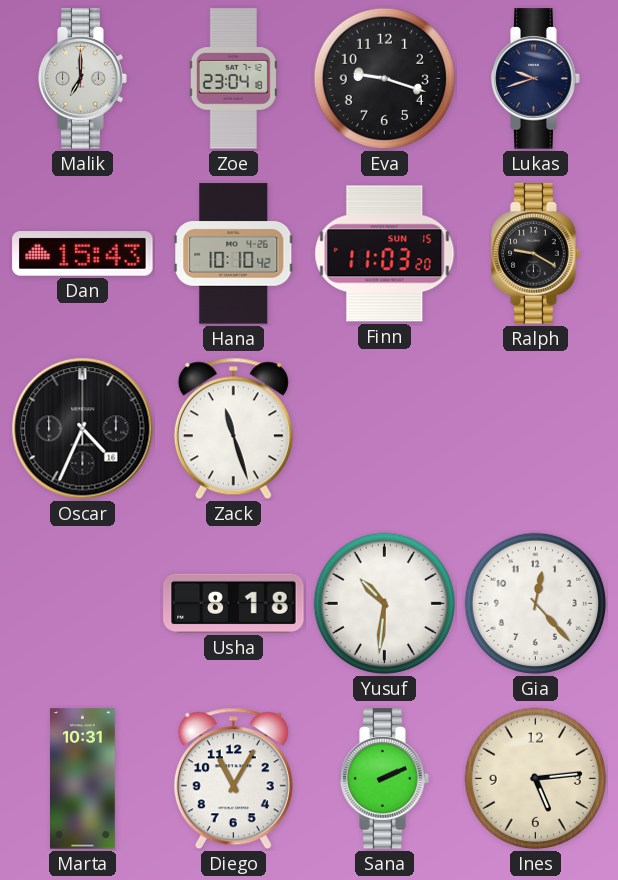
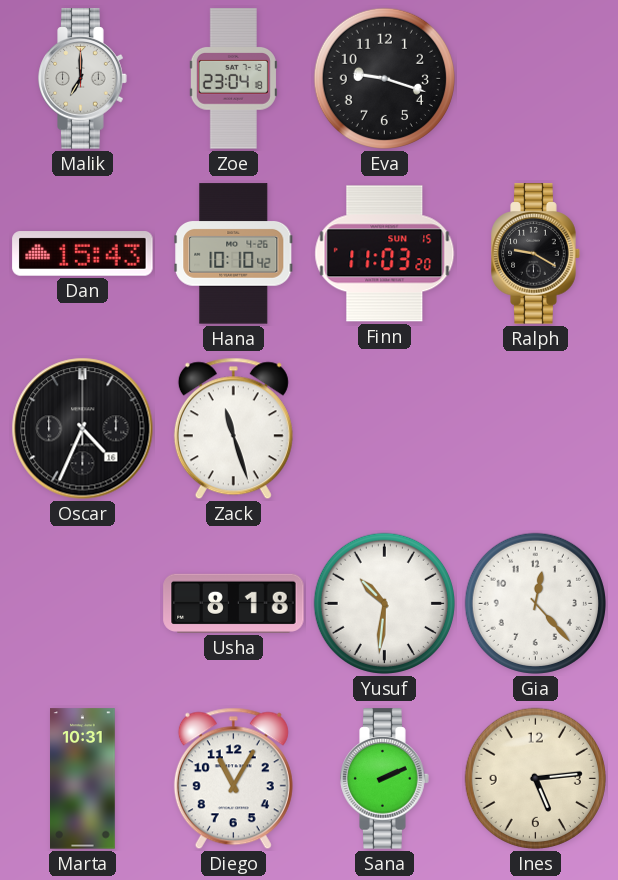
Lukas: 9:42 -> none
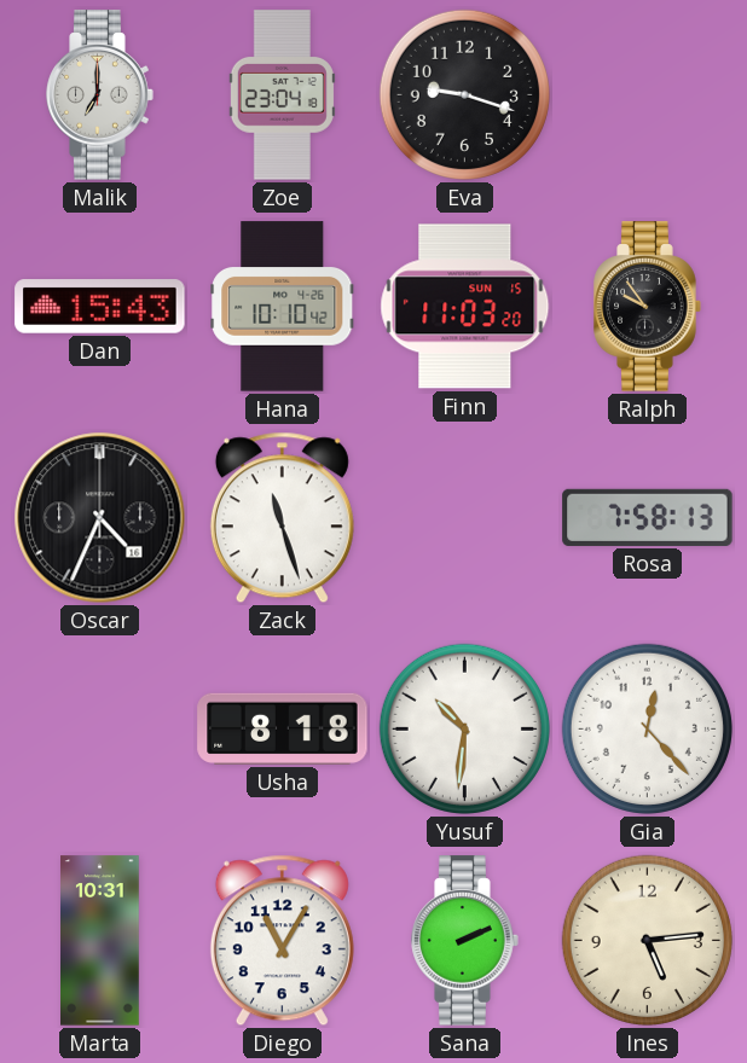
Ralph: 9:20 -> 9:54
Rosa: none -> 7:58
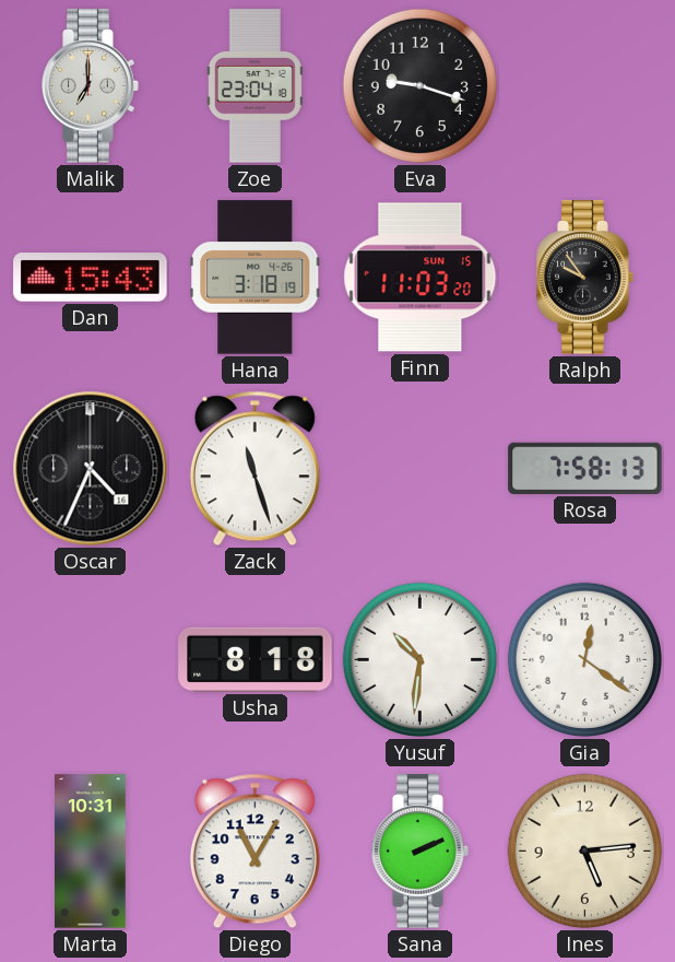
Hana: 10:10 -> 3:18
Gia: 12:23 -> 12:21
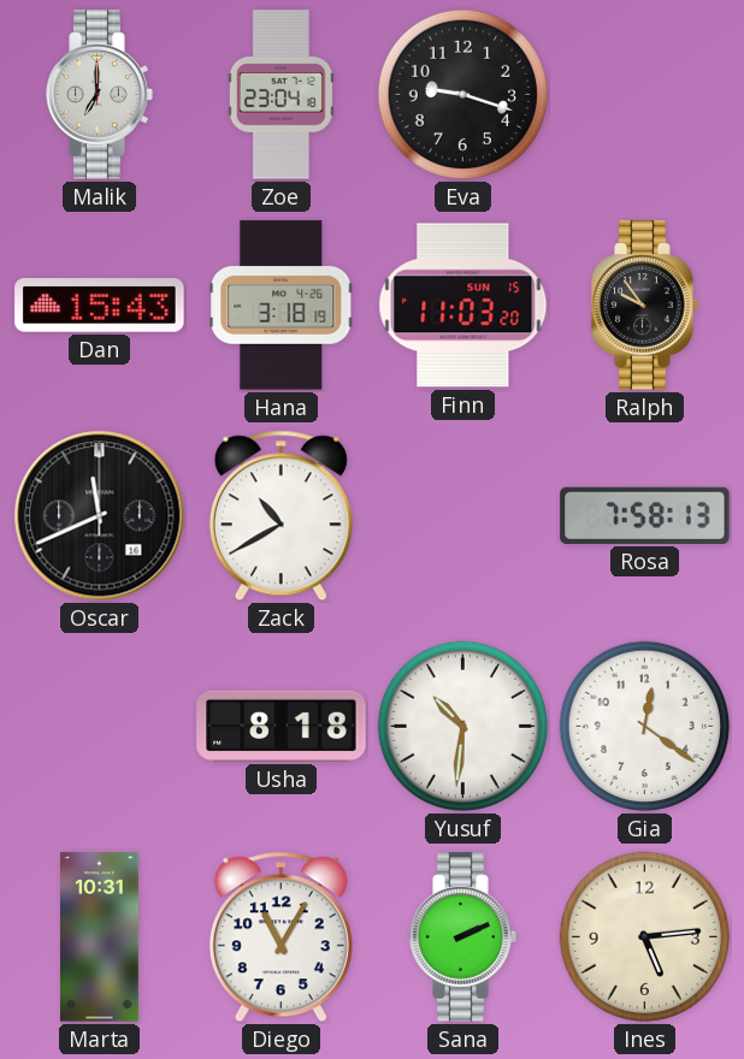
Oscar: 4:34 -> 11:41
Zack: 11:27 -> 10:40
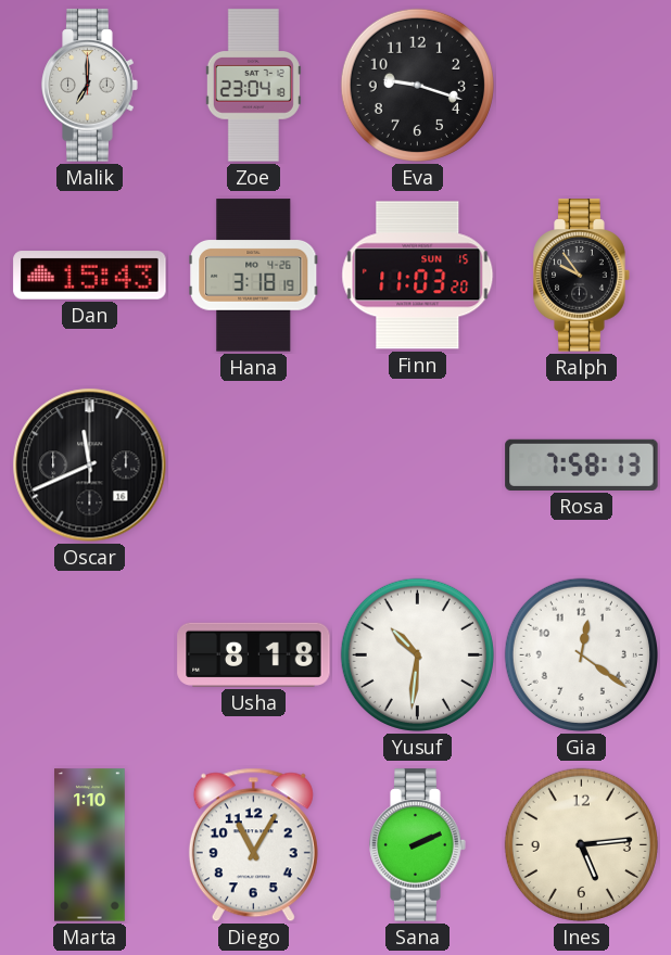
Zack: 10:40 -> none
Marta: 10:31 -> 1:10
